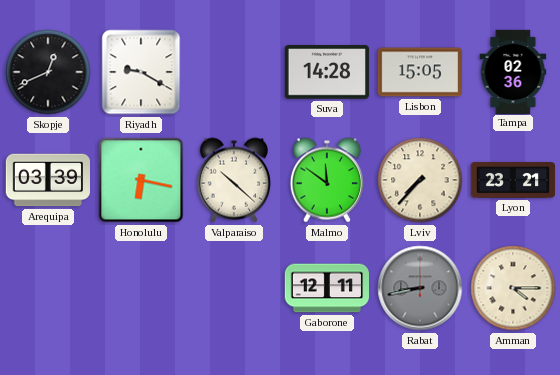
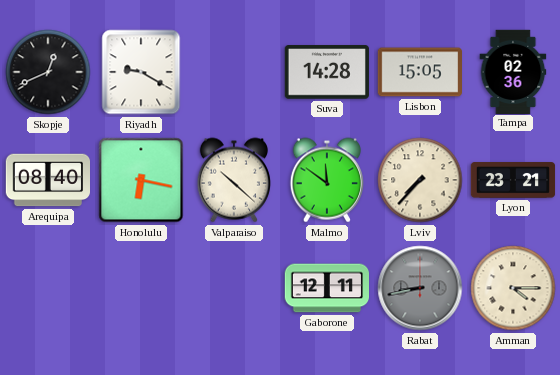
Arequipa: 03:39 -> 08:40
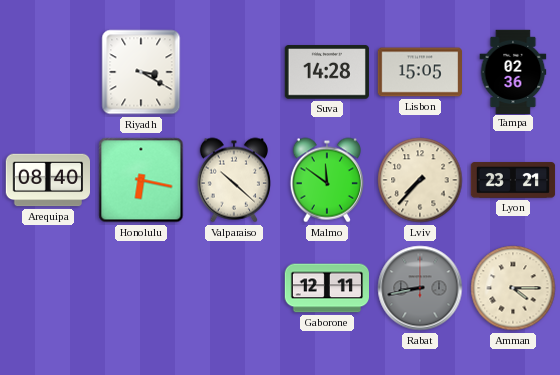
Skopje: 12:41 -> none
Riyadh: 9:20 -> 3:20
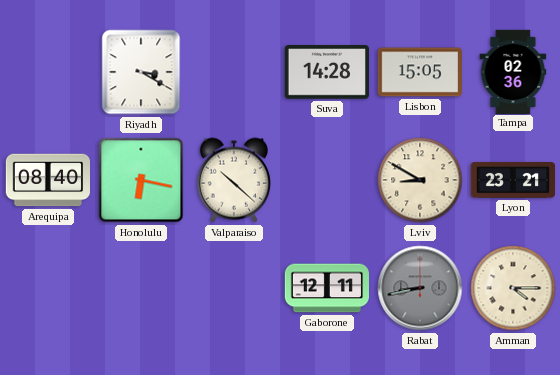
Malmo: 11:51 -> none
Lviv: 7:37 -> 8:50
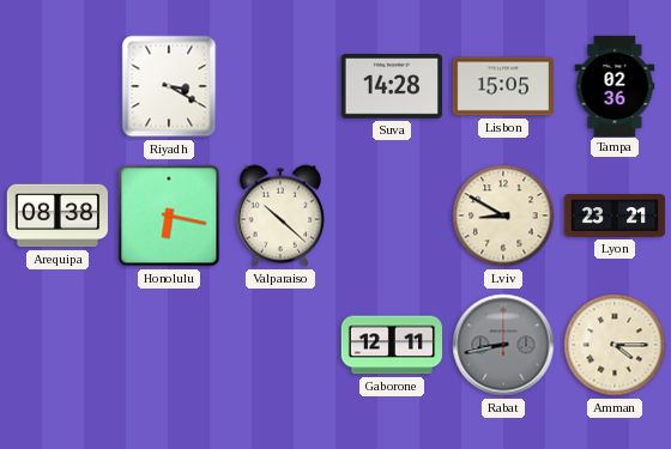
Arequipa: 08:40 -> 08:38
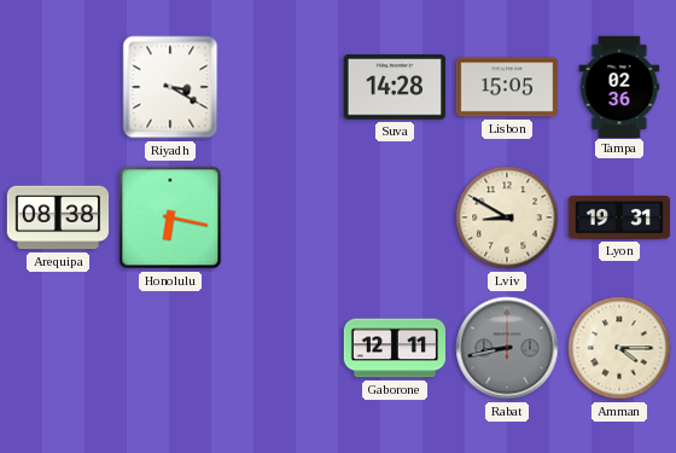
Valparaiso: 10:22 -> none
Lyon: 23:21 -> 19:31
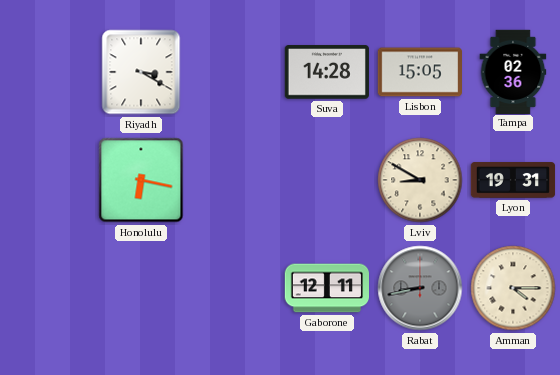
Arequipa: 08:38 -> none
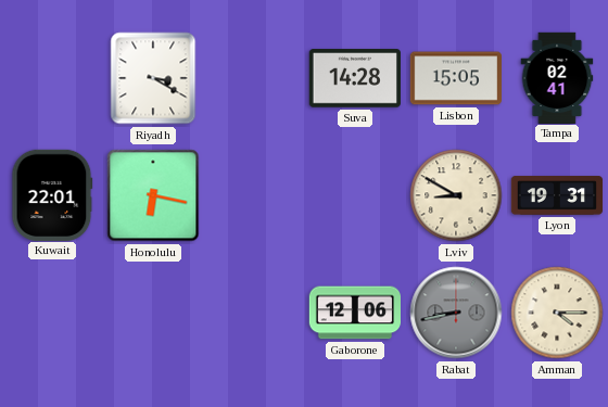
Tampa: 02:36 -> 02:41
Kuwait: none -> 22:01
Gaborone: 12:11 -> 12:06
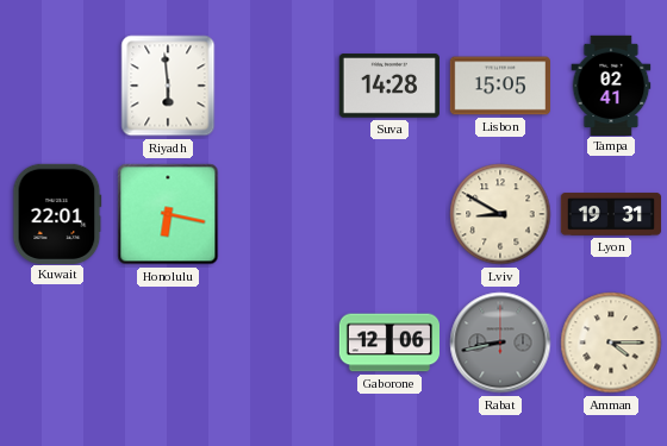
Riyadh: 3:20 -> 5:59
